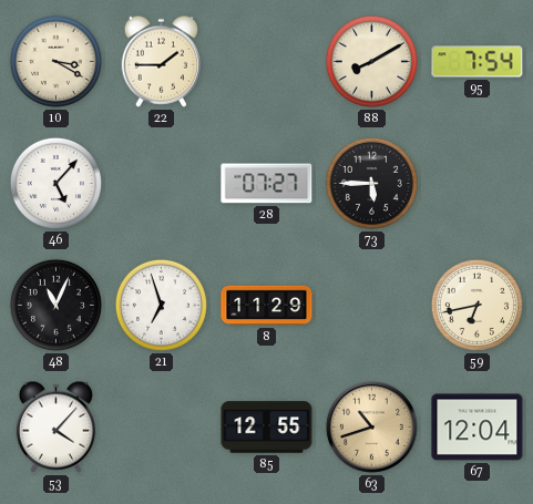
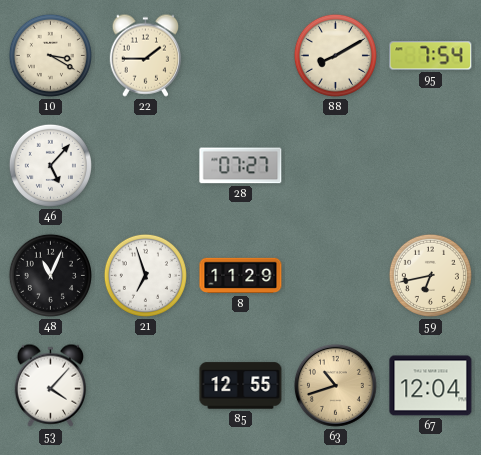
73: 5:45 -> none
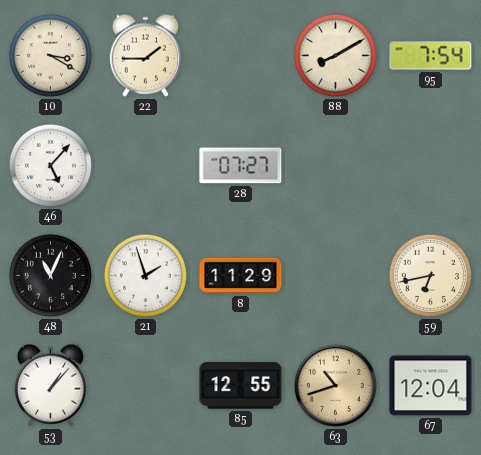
21: 6:57 -> 1:57
53: 4:07 -> 1:07
